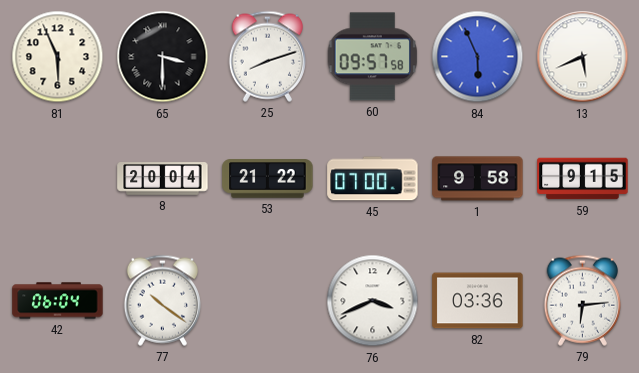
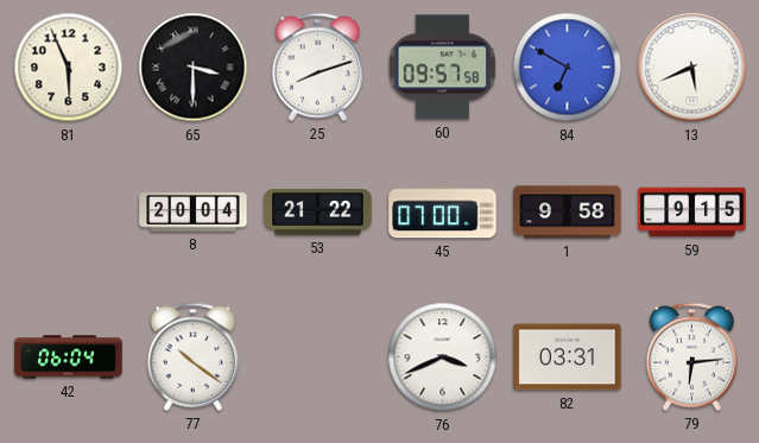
84: 5:56 -> 6:50
82: 03:36 -> 03:31
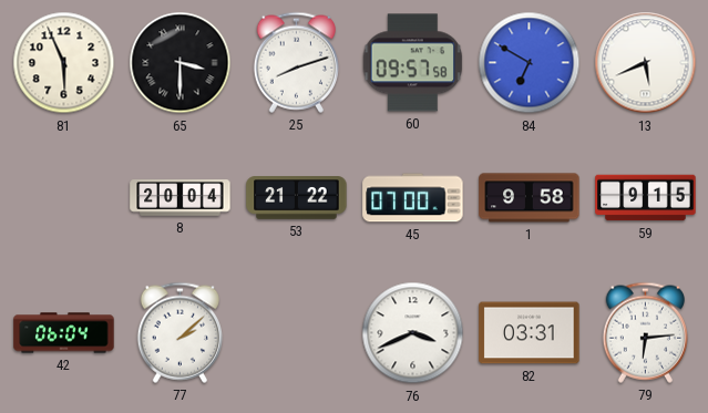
77: 10:21 -> 2:08
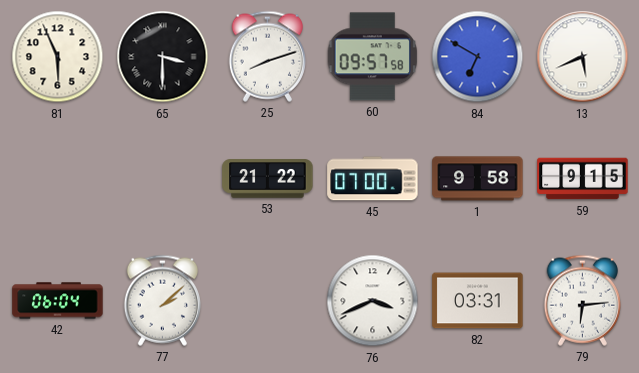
8: 20:04 -> none
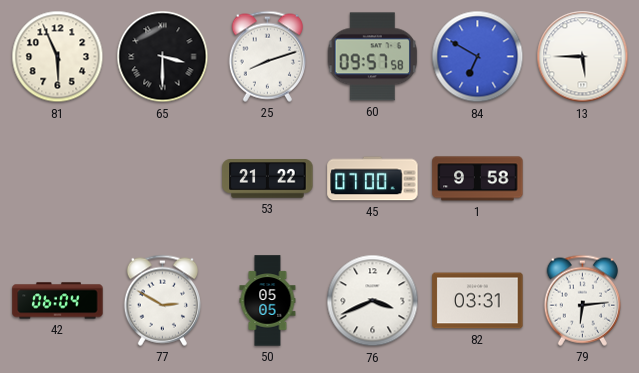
13: 5:41 -> 5:45
59: 9:15 -> none
77: 2:08 -> 2:50
50: none -> 05:05
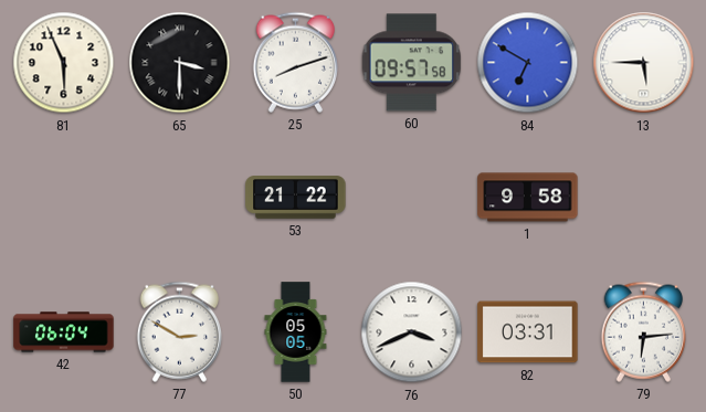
45: 07:00 -> none
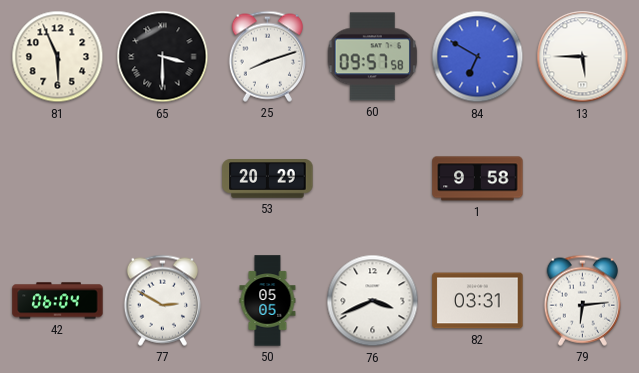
53: 21:22 -> 20:29
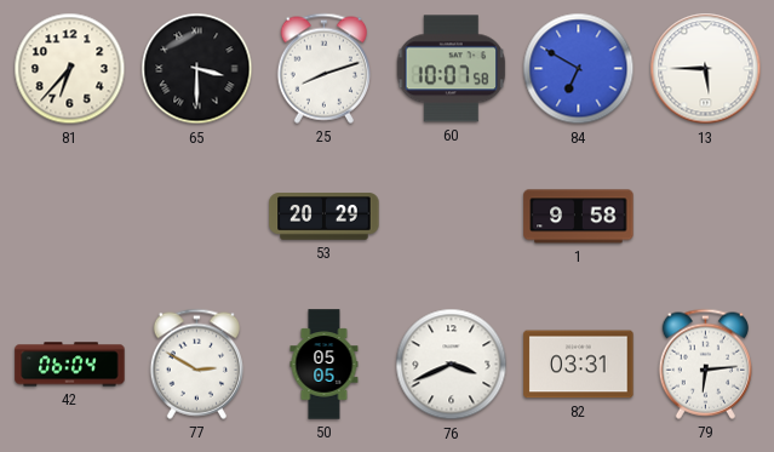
81: 5:56 -> 6:37
60: 09:57 -> 10:07
